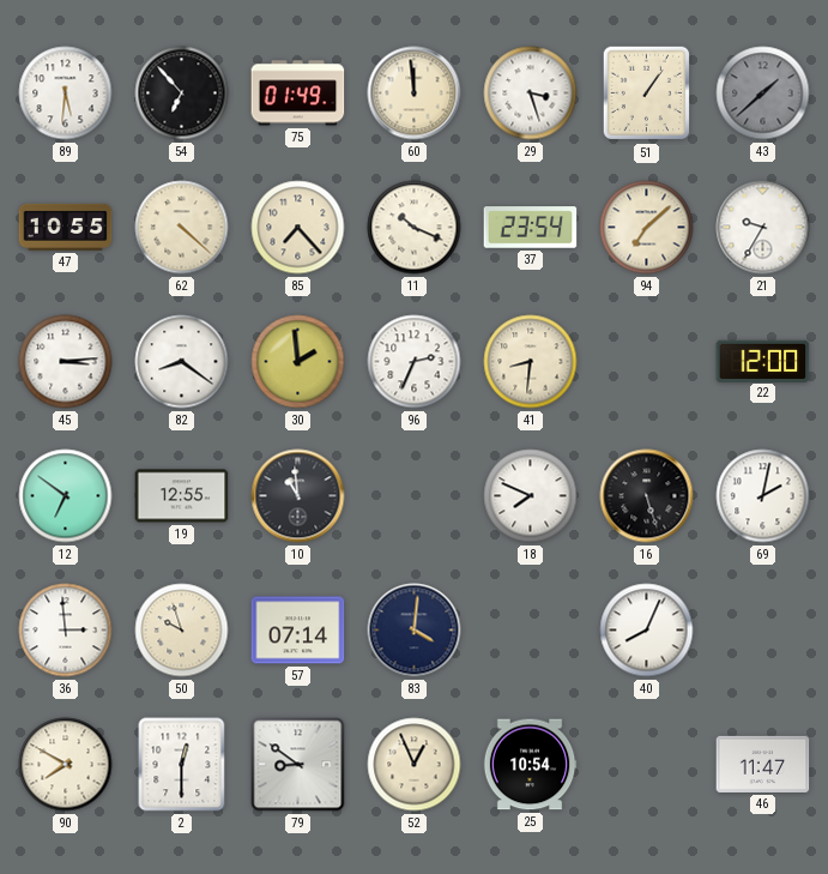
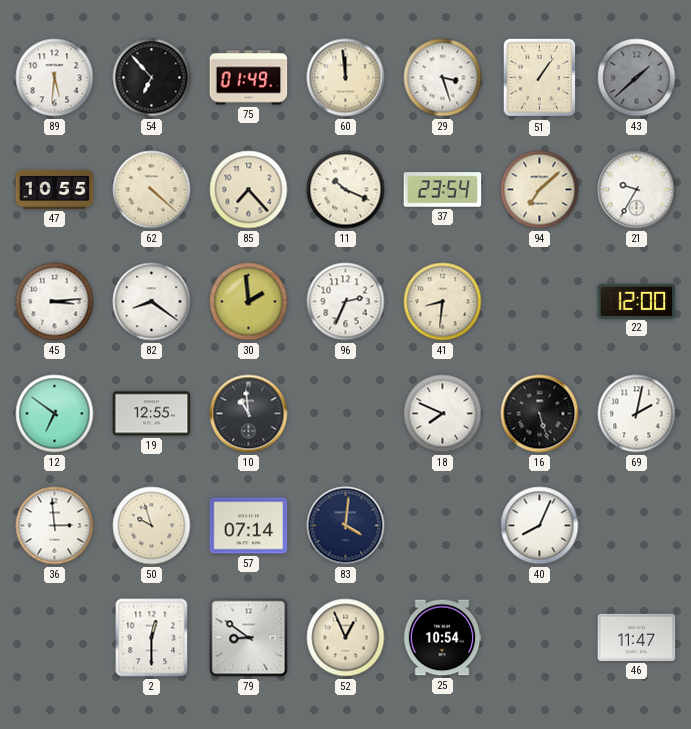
90: 7:50 -> none
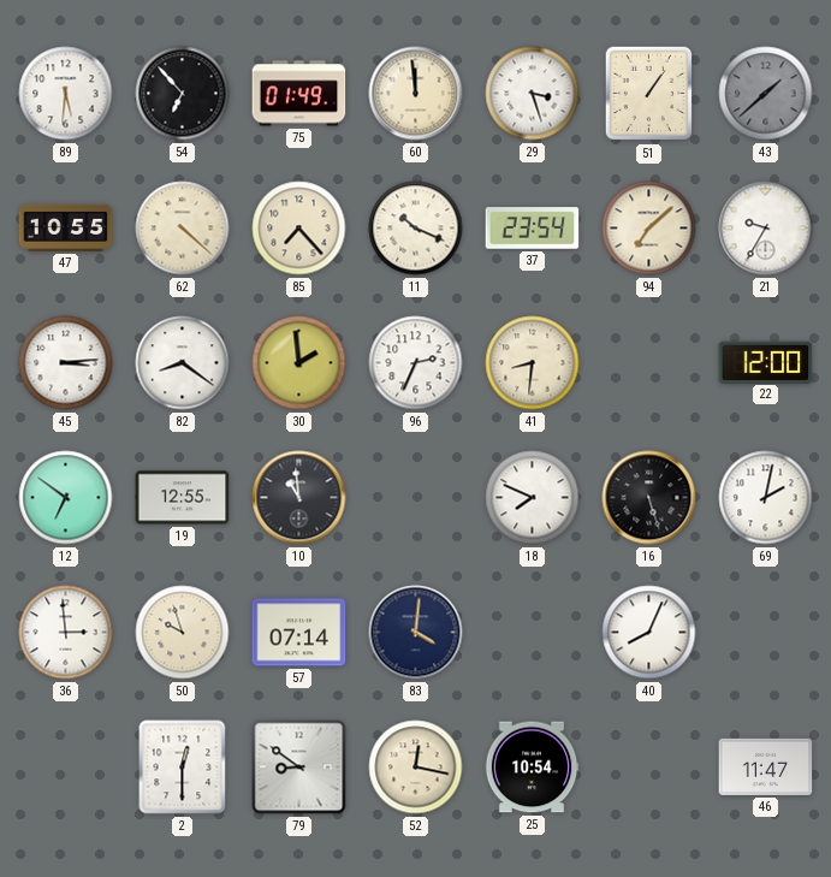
52: 12:56 -> 12:17
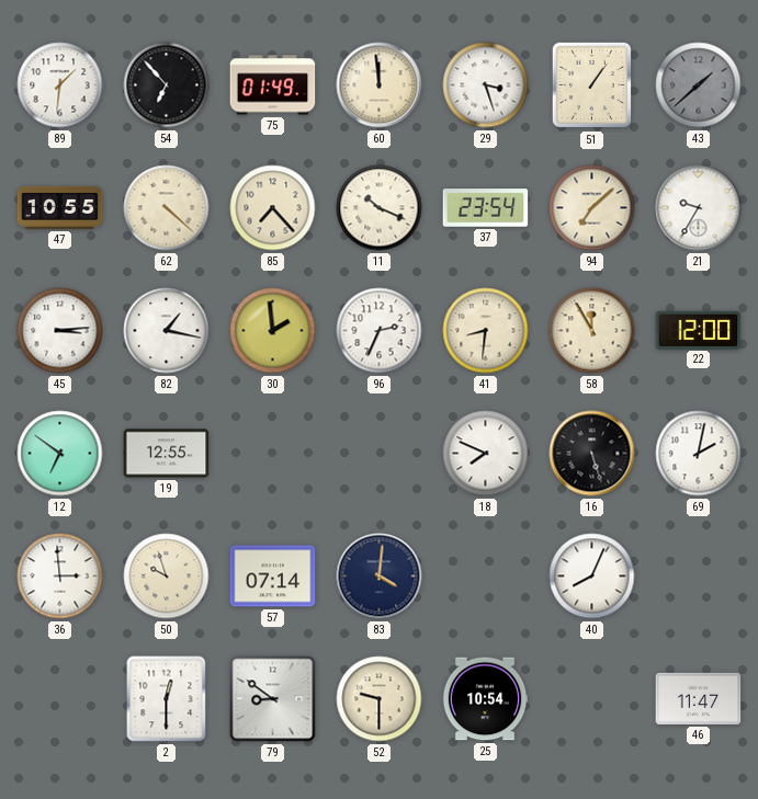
89: 5:31 -> 1:31
82: 8:21 -> 1:17
58: none -> 11:55
10: 10:59 -> none
52: 12:17 -> 9:30
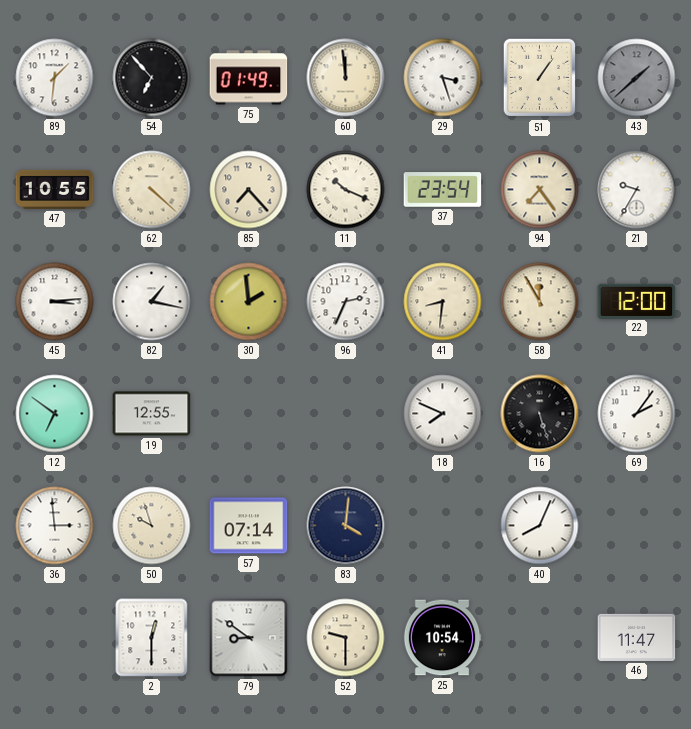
94: 7:08 -> 7:24
69: 2:02 -> 2:06
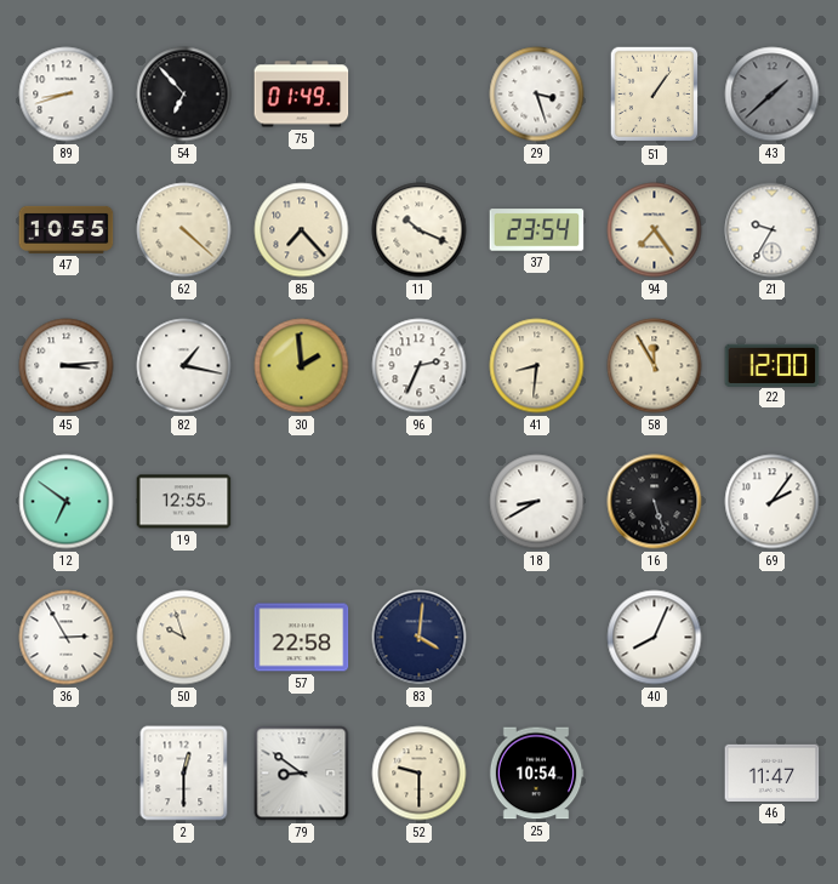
89: 1:31 -> 8:42
60: 11:59 -> none
18: 7:49 -> 8:40
36: 2:59 -> 2:55
57: 07:14 -> 22:58
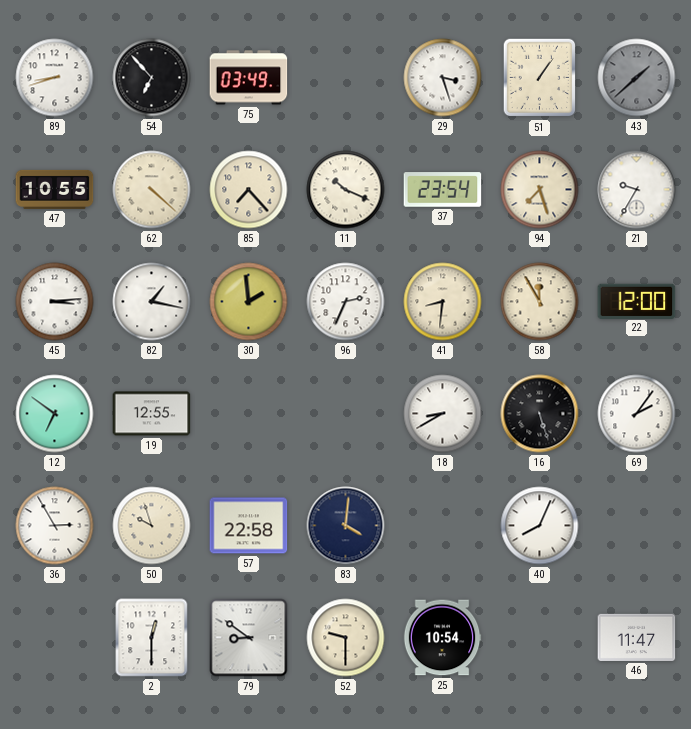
75: 01:49 -> 03:49
94: 7:24 -> 7:27
